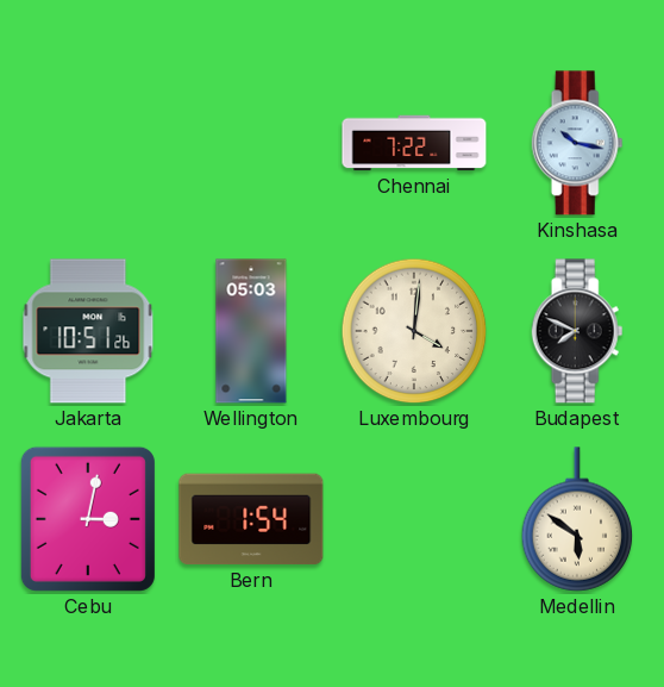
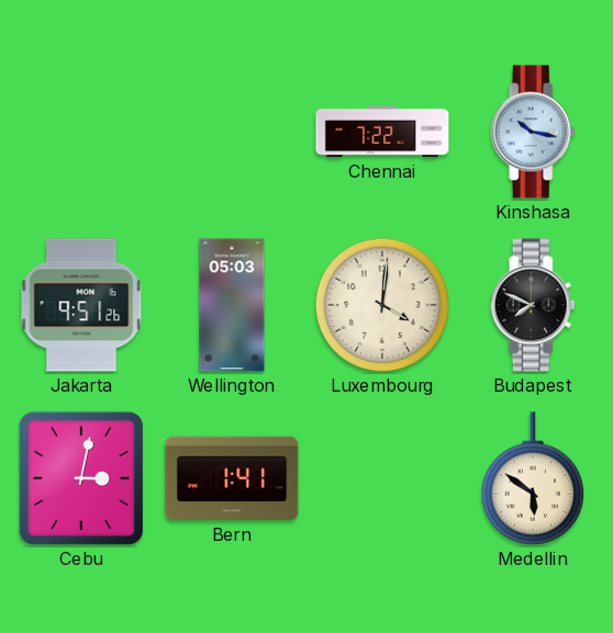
Jakarta: 10:51 -> 9:51
Bern: 1:54 -> 1:41
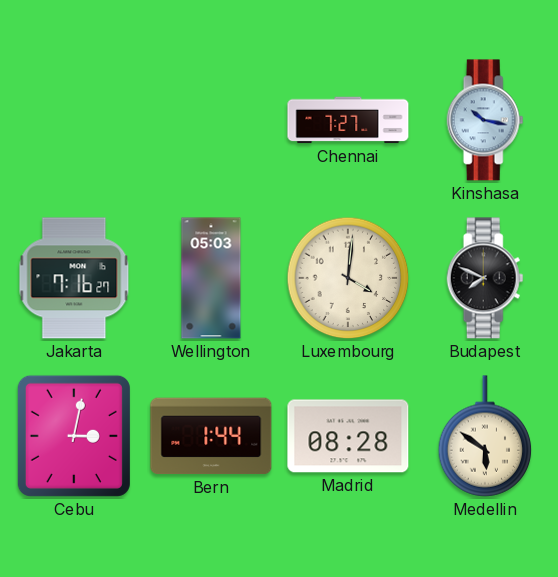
Chennai: 7:22 -> 7:27
Jakarta: 9:51 -> 7:16
Bern: 1:41 -> 1:44
Madrid: none -> 08:28
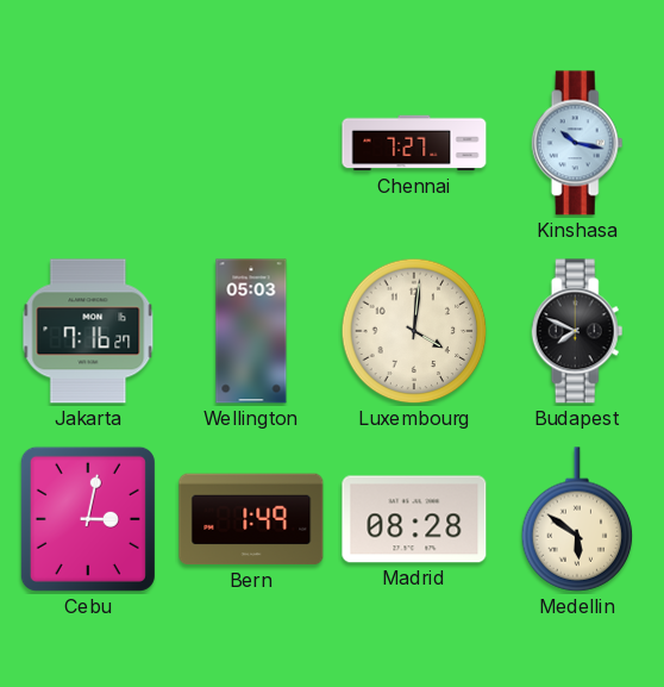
Bern: 1:44 -> 1:49
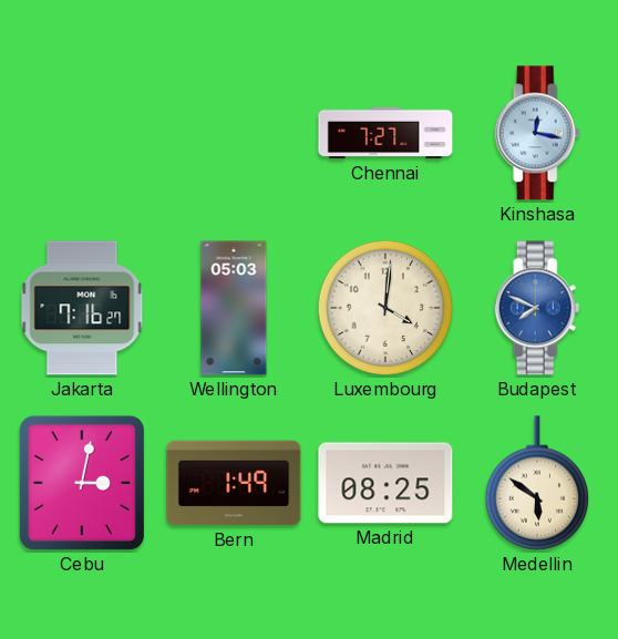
Kinshasa: 10:17 -> 12:17
Budapest dial: black -> blue
Madrid: 08:28 -> 08:25
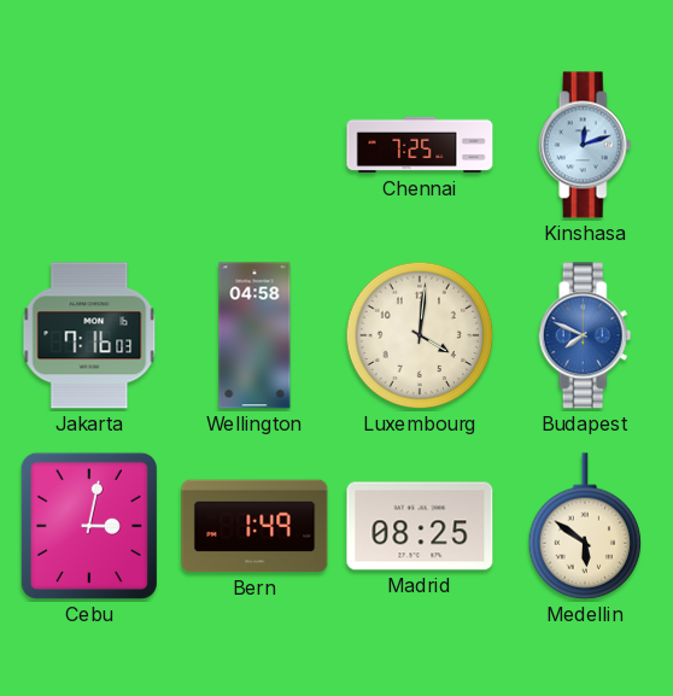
Chennai: 7:27 -> 7:25
Kinshasa: 12:17 -> 12:12
Jakarta: 7:16:27 -> 7:16:03
Wellington: 05:03 -> 04:58
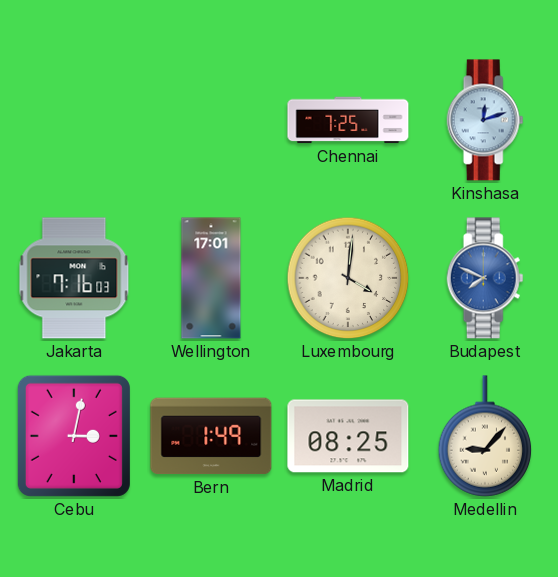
Wellington: 04:58 -> 17:01
Medellin: 5:51 -> 9:07
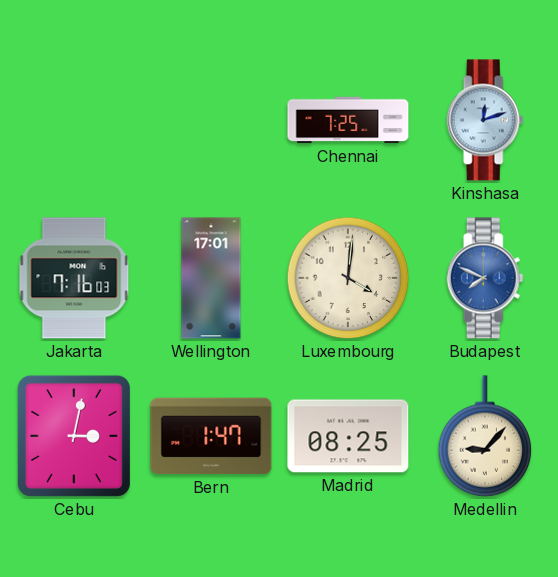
Bern: 1:49 -> 1:47
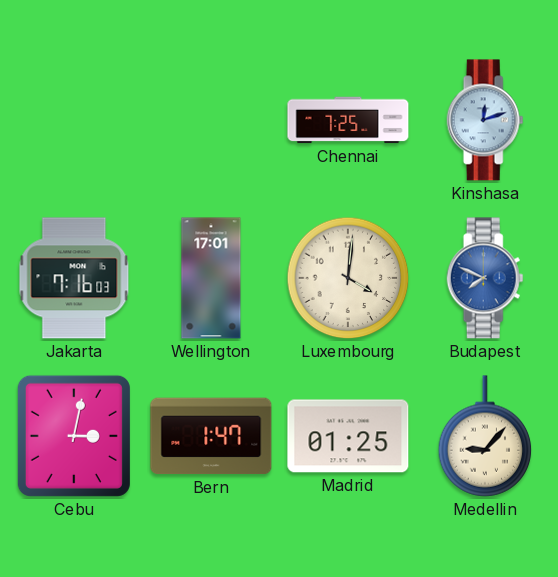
Madrid: 08:25 -> 01:25
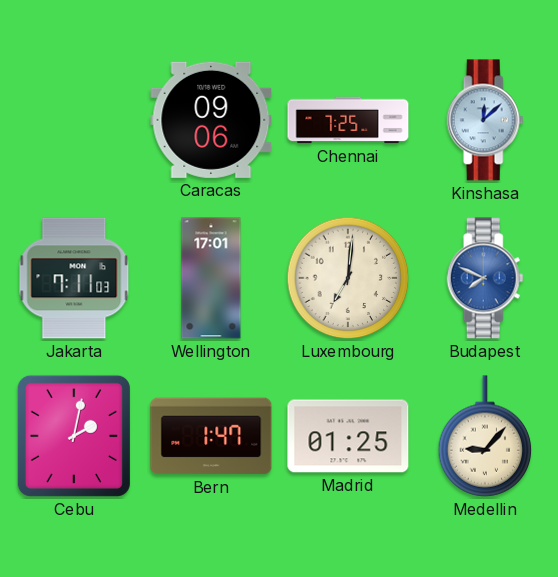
Caracas: none -> 09:06
Kinshasa: 12:12 -> 12:08
Jakarta: 7:16 -> 7:11
Luxembourg: 4:01 -> 7:01
Cebu: 3:02 -> 2:02
